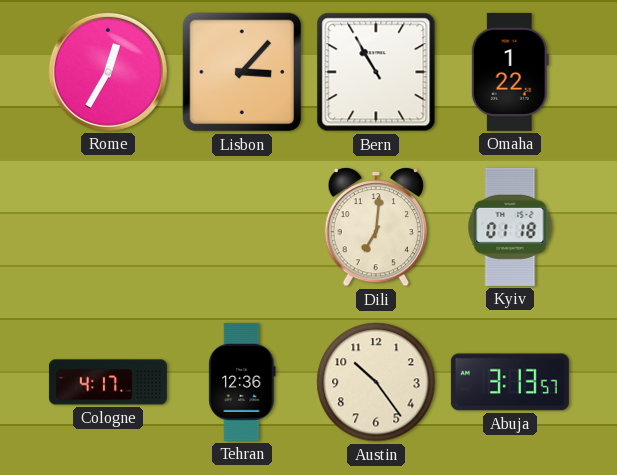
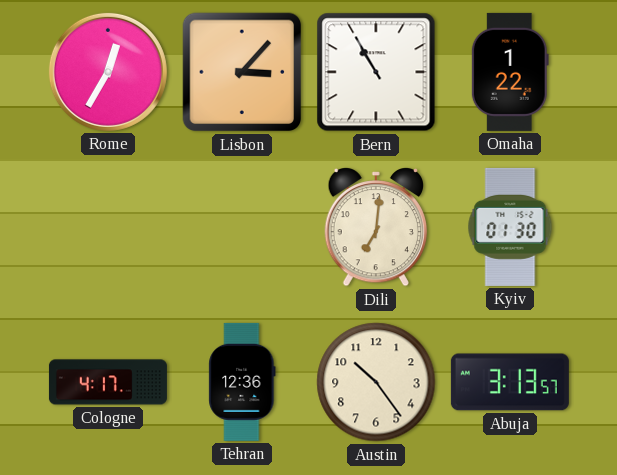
Kyiv: 01:18 -> 01:30
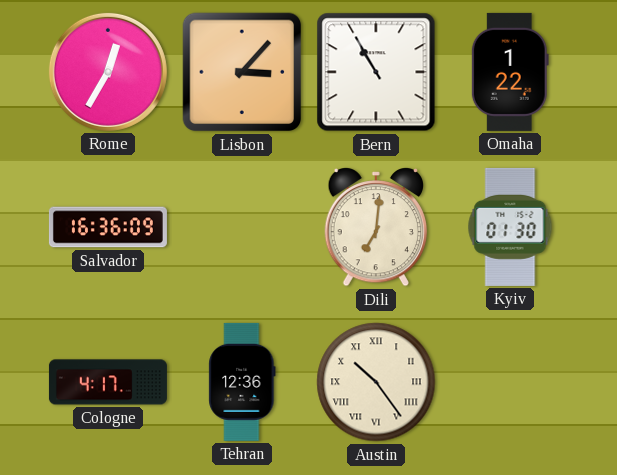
Salvador: none -> 16:36
Austin numerals: Arabic -> Roman
Abuja: 3:13 -> none
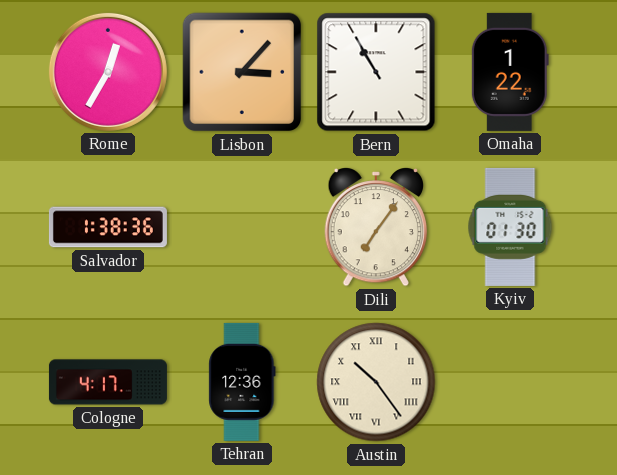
Salvador: 16:36 -> 1:38
Dili: 7:01 -> 7:06
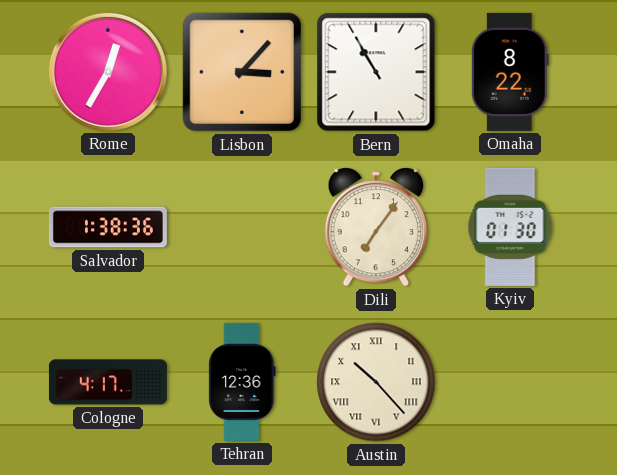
Omaha: 1:22 -> 8:22
Austin: 10:24 -> 10:23
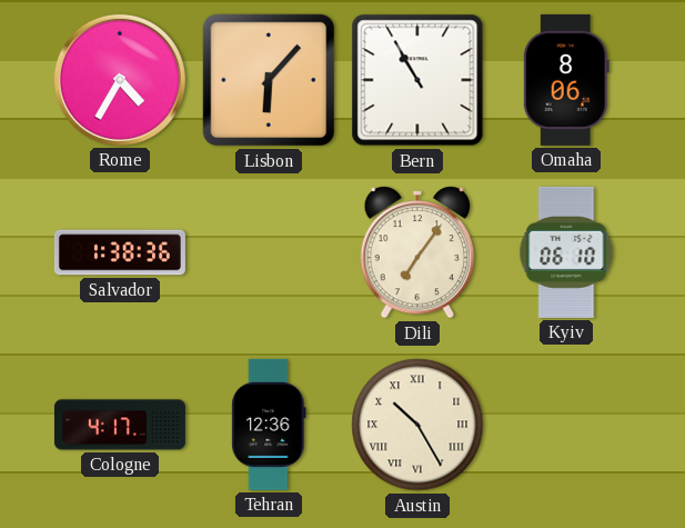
Rome: 12:35 -> 4:35
Lisbon: 3:07 -> 6:07
Omaha: 8:22 -> 8:06
Kyiv: 01:30 -> 06:10
Austin: 10:23 -> 10:25
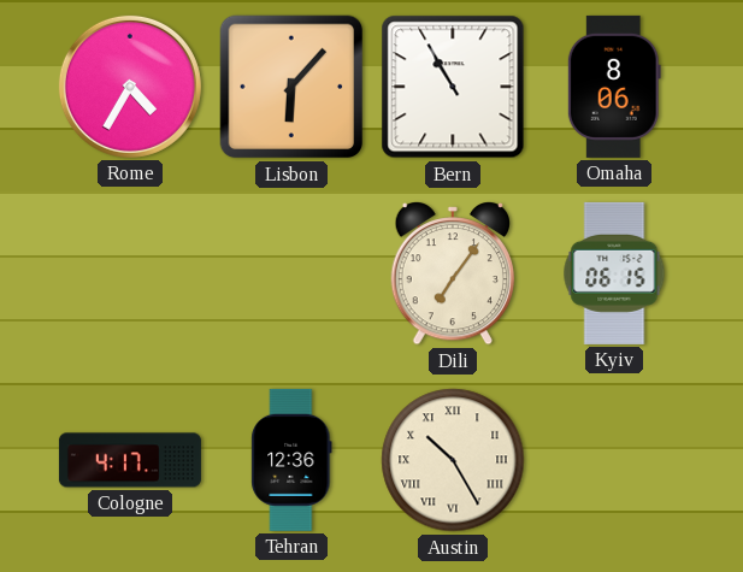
Salvador: 1:38 -> none
Kyiv: 06:10 -> 06:15
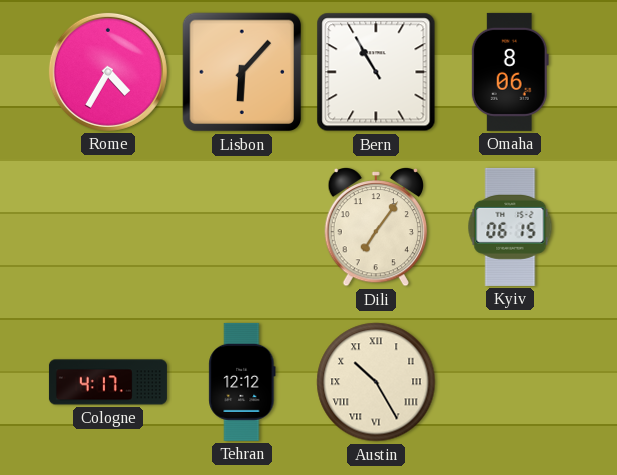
Tehran: 12:36 -> 12:12
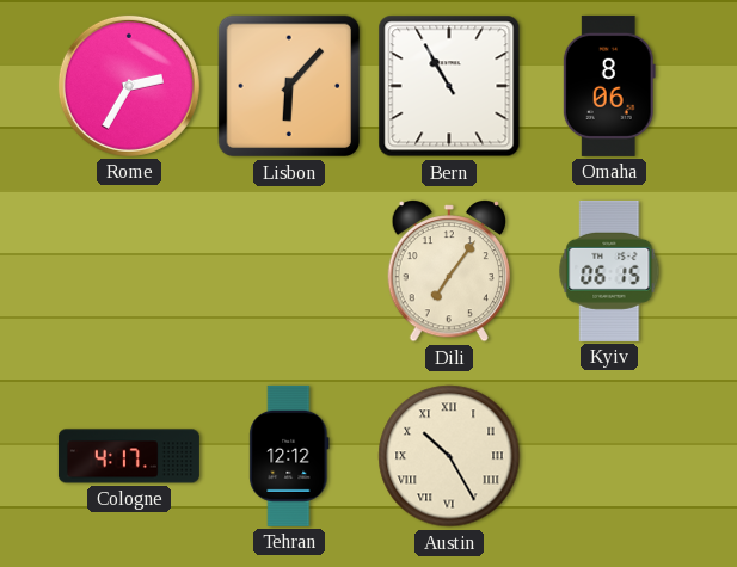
Rome: 4:35 -> 2:35
